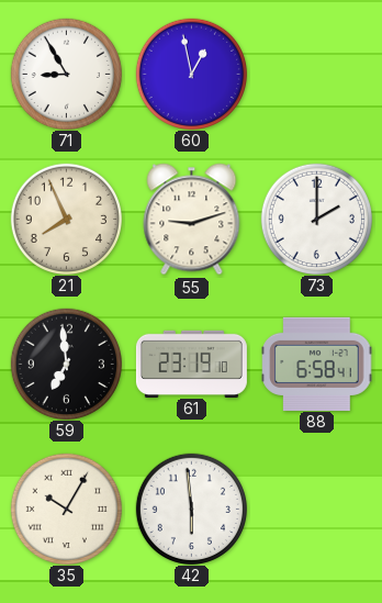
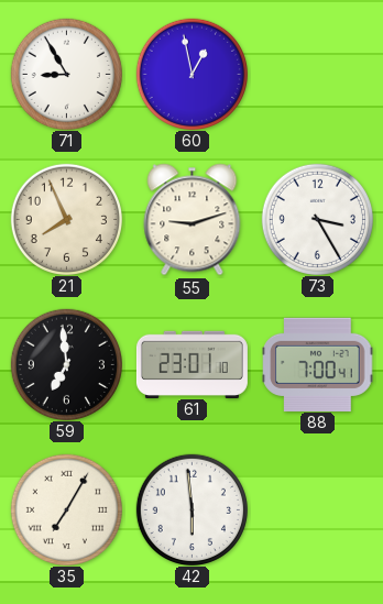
73: 2:00 -> 3:25
61: 23:19 -> 23:01
88: 6:58 -> 7:00
35: 10:05 -> 7:05
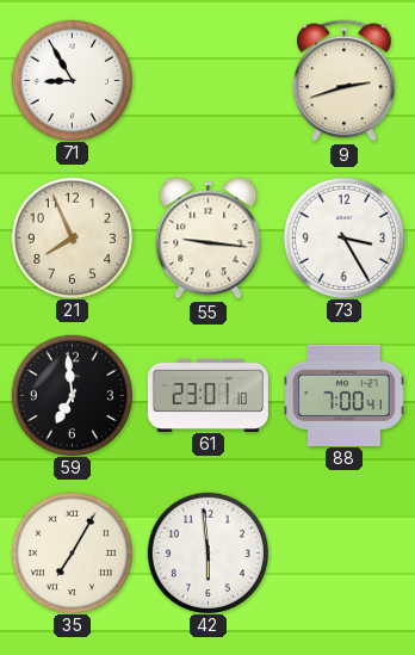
60: 12:58 -> none
9: none -> 2:42
55: 9:12 -> 9:16
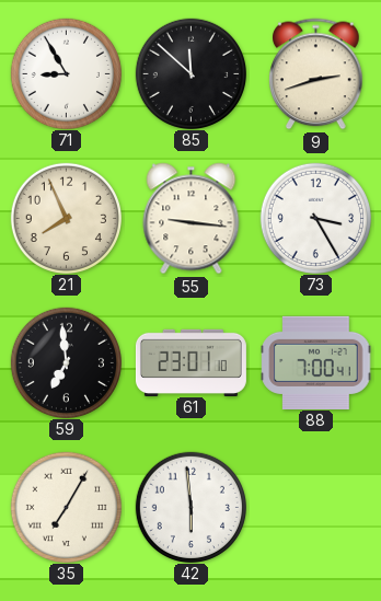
85: none -> 11:52
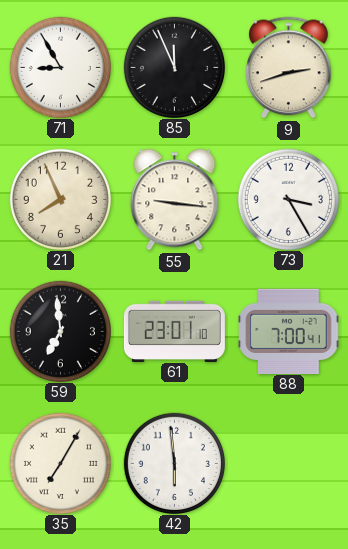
85: 11:52 -> 11:56
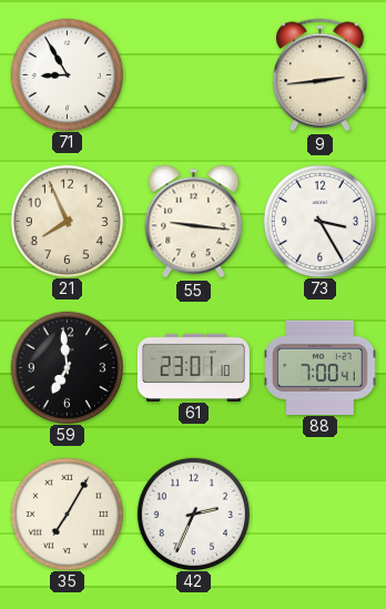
85: 11:56 -> none
9: 2:42 -> 2:44
42: 5:59 -> 2:34
